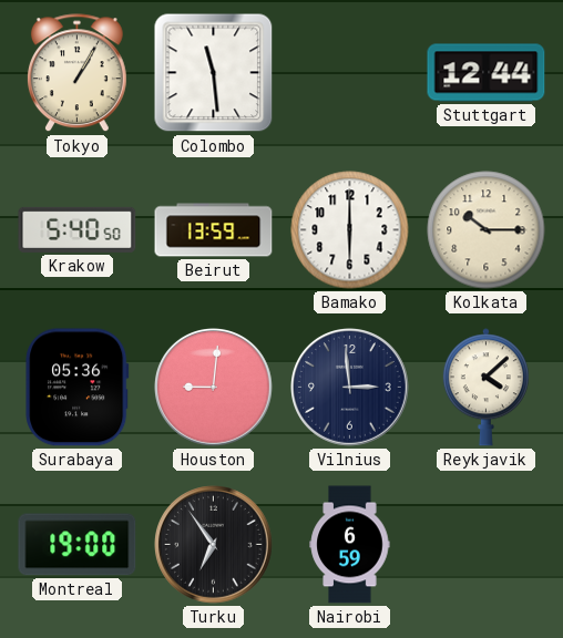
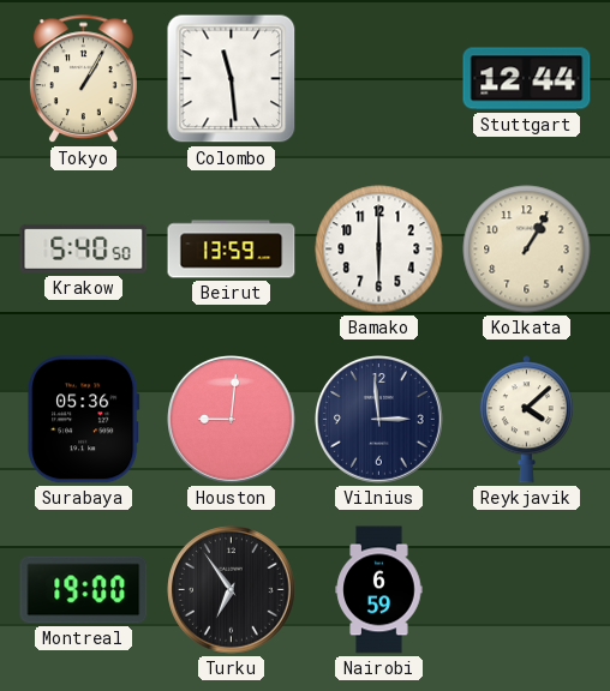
Kolkata: 10:15 -> 1:05
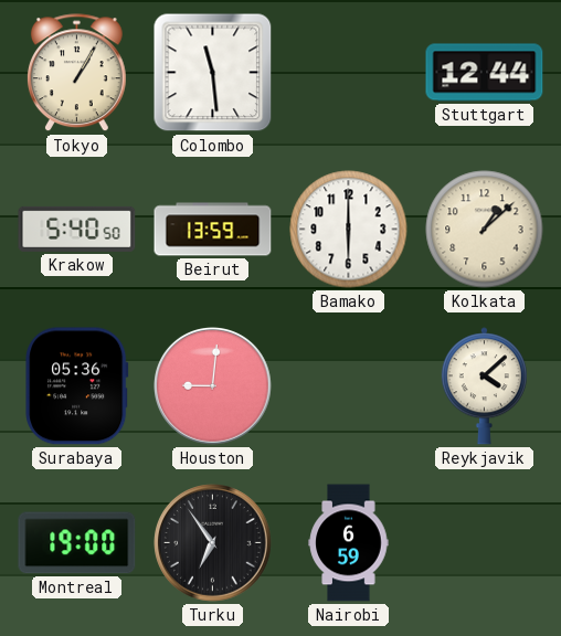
Kolkata: 1:05 -> 1:08
Vilnius: 2:59 -> none
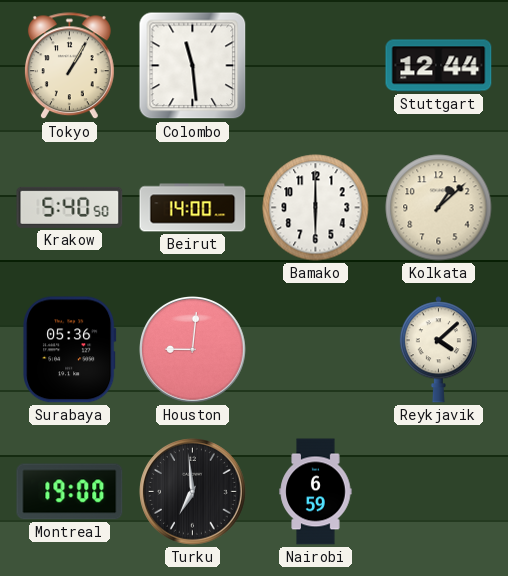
Beirut: 13:59 -> 14:00
Turku: 6:54 -> 6:59
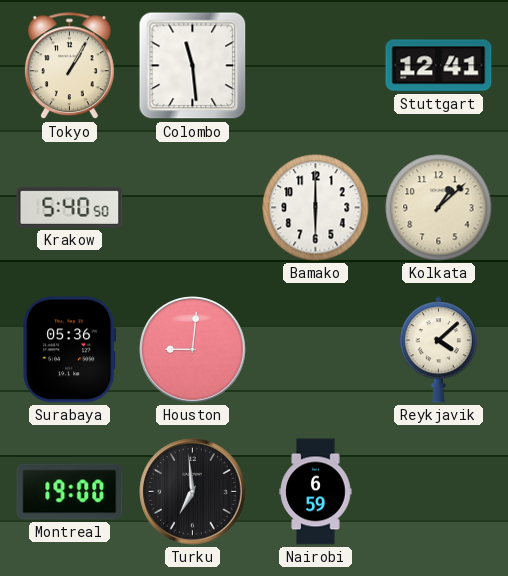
Stuttgart: 12:44 -> 12:41
Beirut: 14:00 -> none
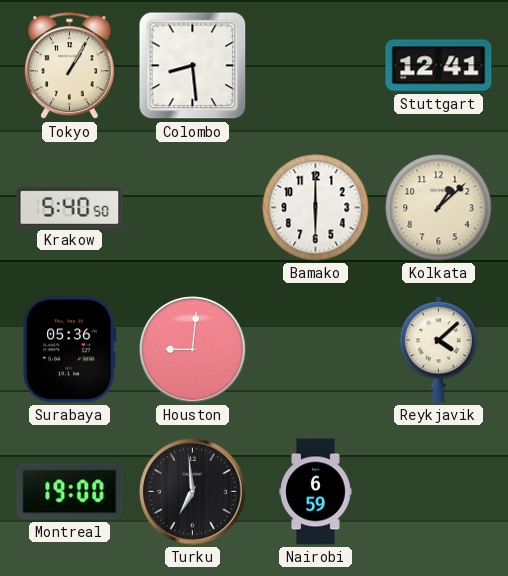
Colombo: 11:29 -> 8:29
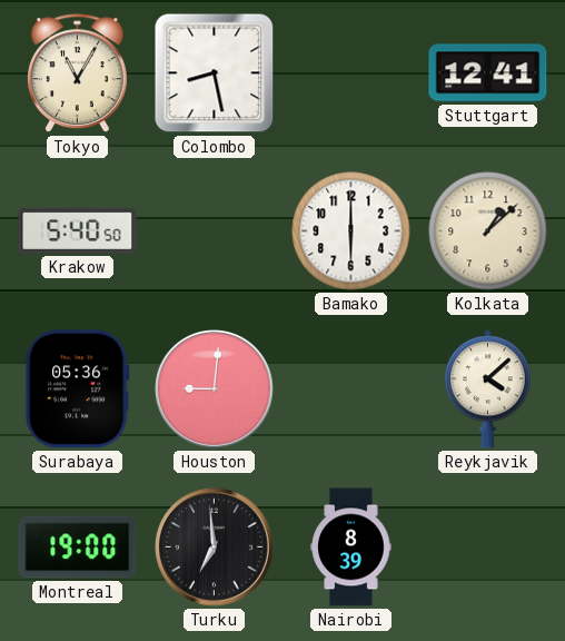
Tokyo: 1:05 -> 11:05
Colombo: 8:29 -> 8:28
Nairobi: 6:59 -> 8:39
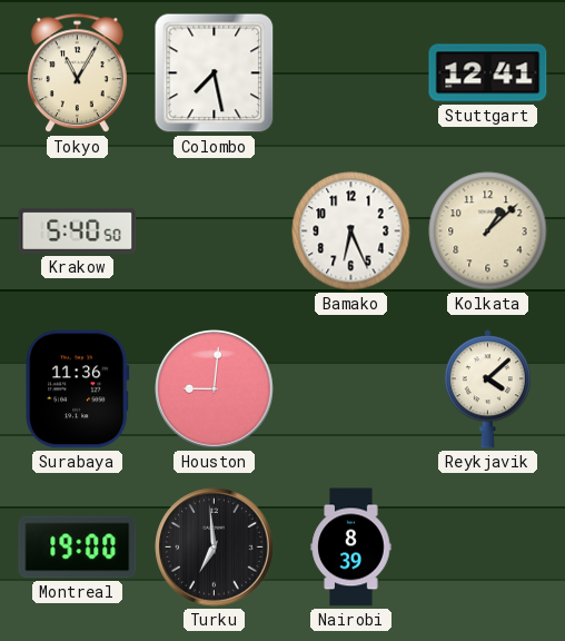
Colombo: 8:28 -> 7:28
Bamako: 6:00 -> 6:26
Surabaya: 05:36 -> 11:36
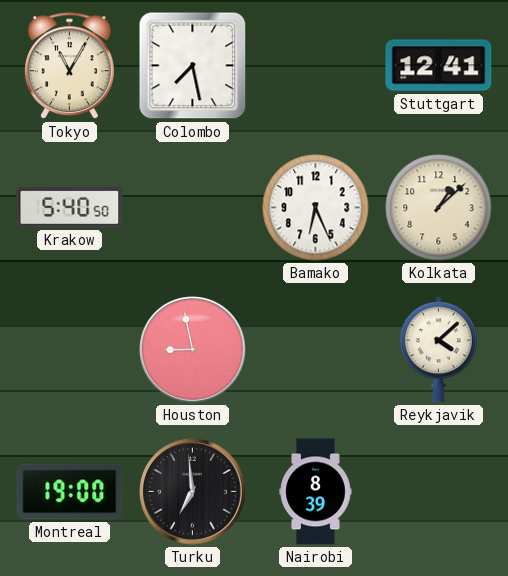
Surabaya: 11:36 -> none
Houston: 9:01 -> 8:58
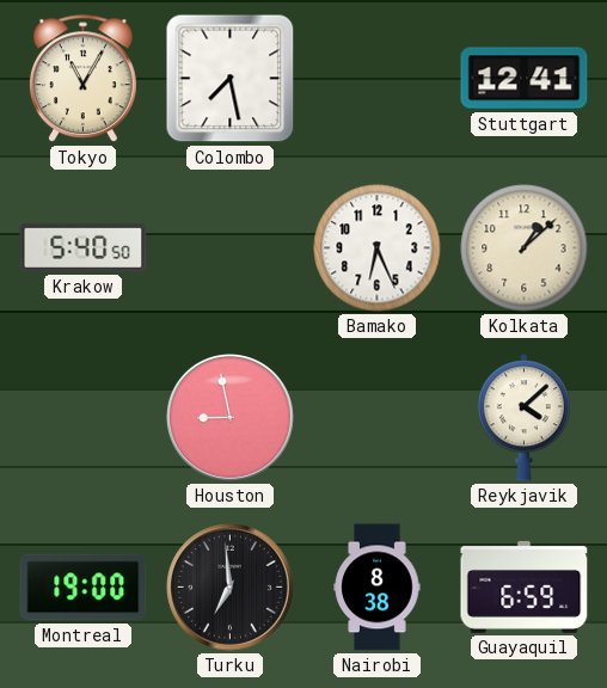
Nairobi: 8:39 -> 8:38
Guayaquil: none -> 6:59
